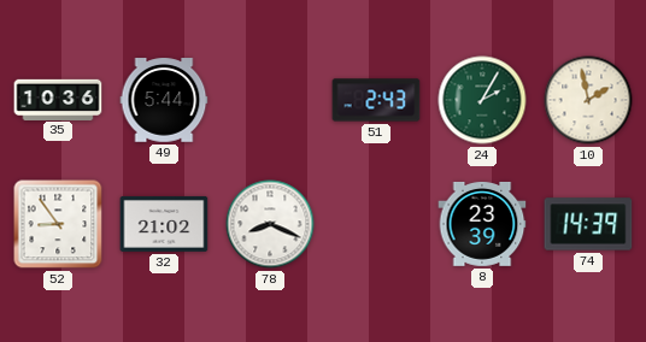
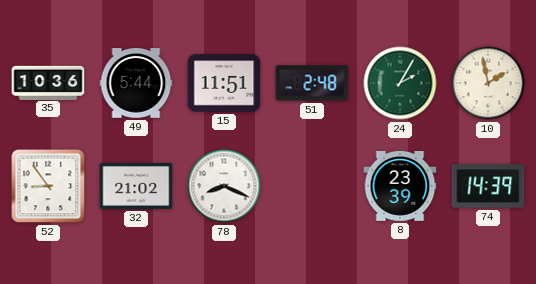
15: none -> 11:51
51: 2:43 -> 2:48
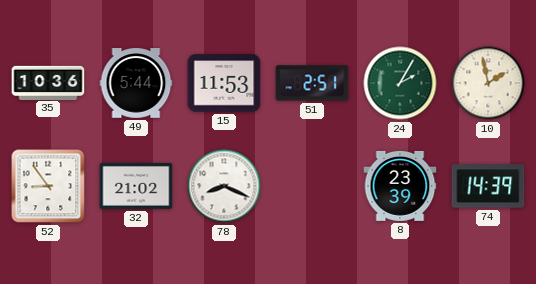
15: 11:51 -> 11:53
51: 2:48 -> 2:51
